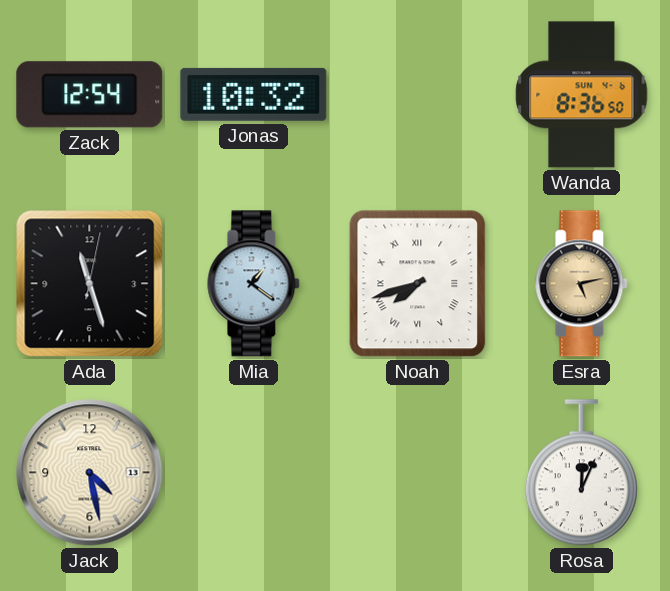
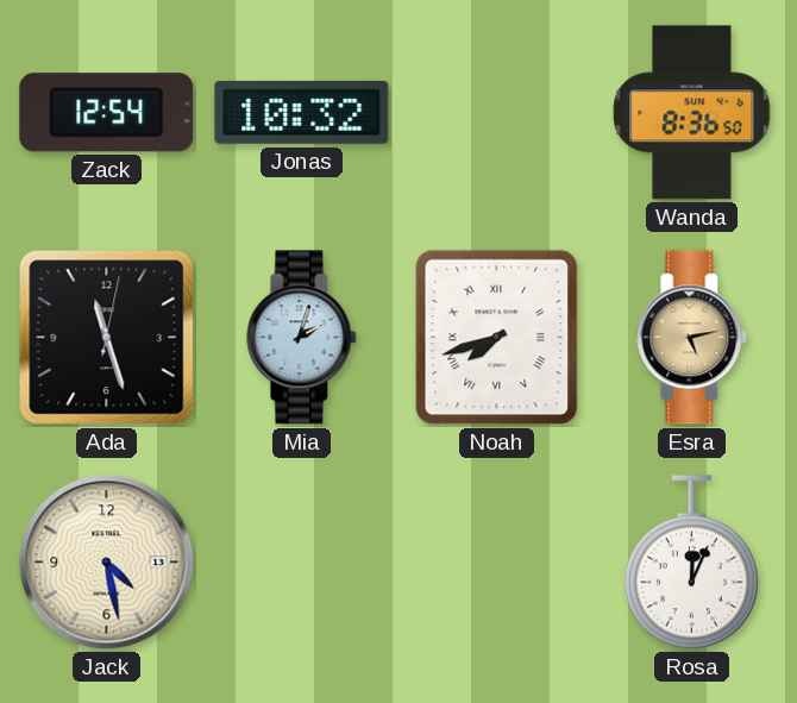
Mia: 1:21 -> 2:03
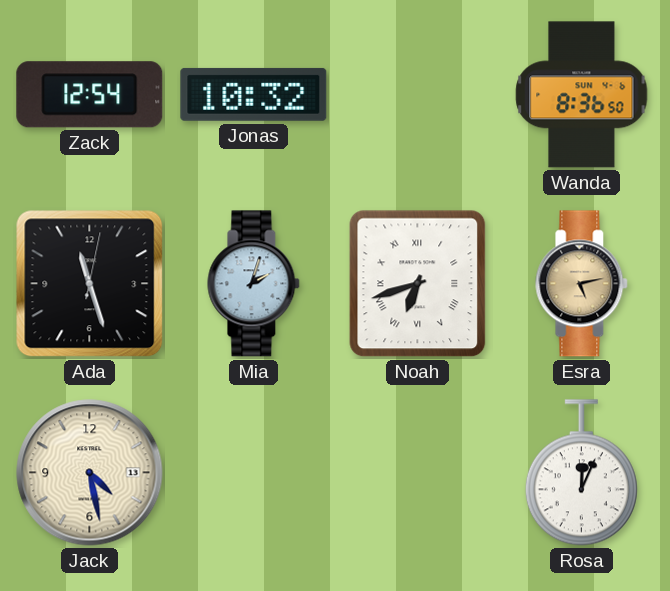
Noah: 7:42 -> 6:42
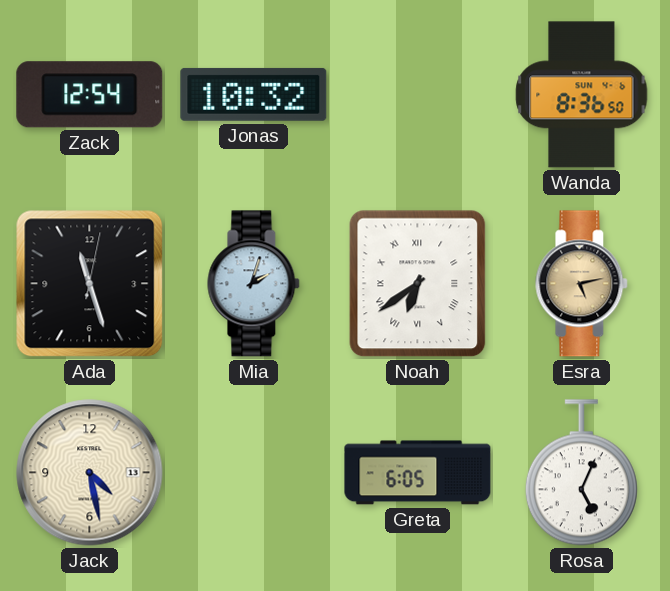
Noah: 6:42 -> 6:39
Greta: none -> 6:05
Rosa: 12:04 -> 5:04
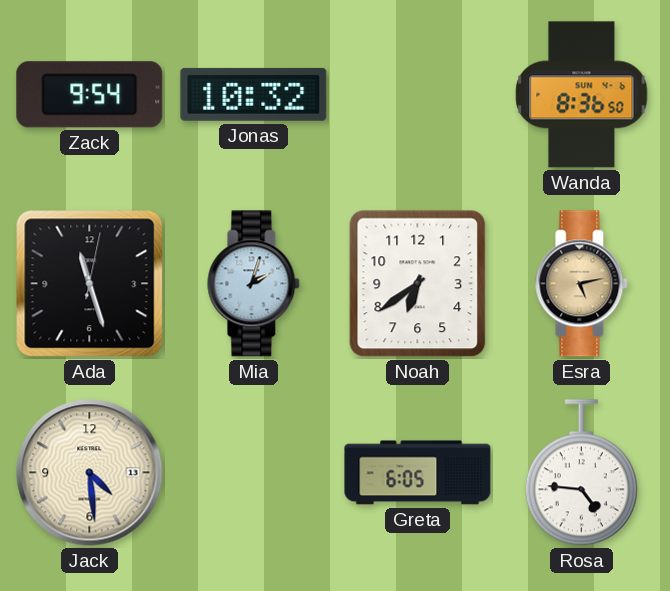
Zack: 12:54 -> 9:54
Noah numerals: Roman -> Arabic
Jack: 4:28 -> 4:29
Rosa: 5:04 -> 4:46
